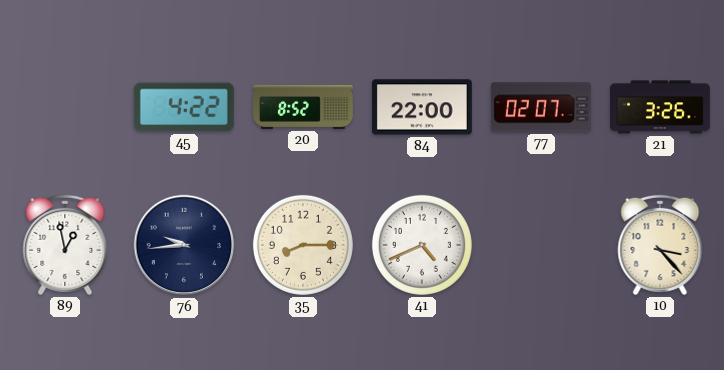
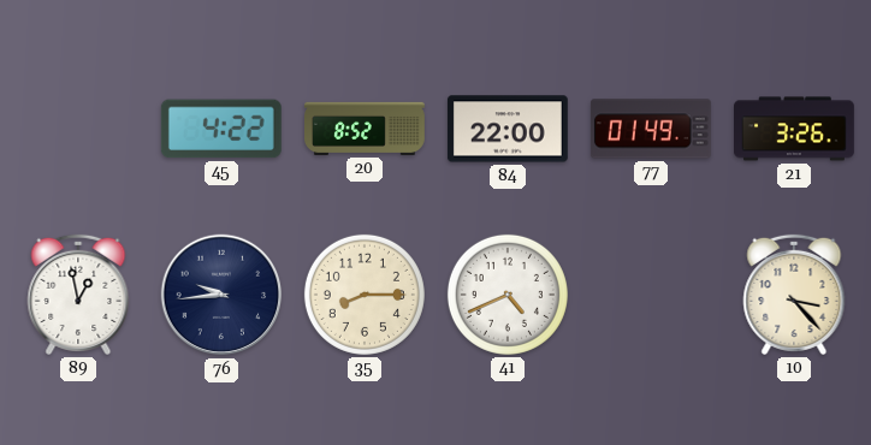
77: 02:07 -> 01:49
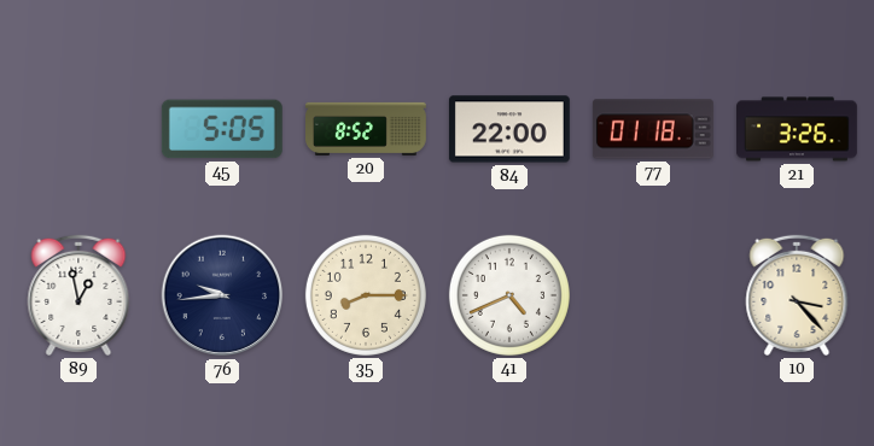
45: 4:22 -> 5:05
77: 01:49 -> 01:18
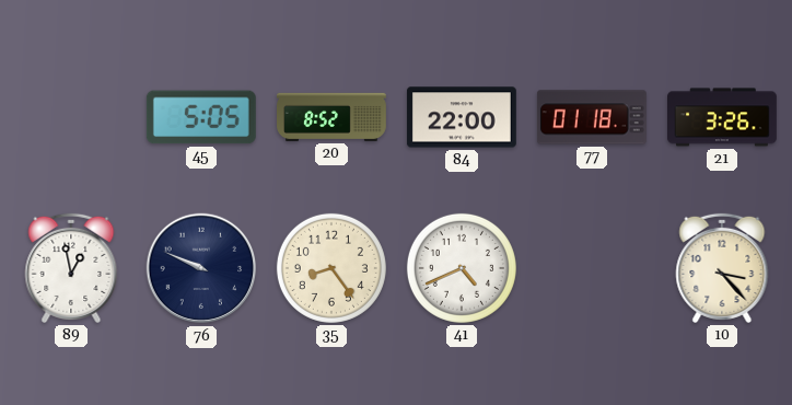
76: 9:44 -> 9:49
35: 8:15 -> 8:24
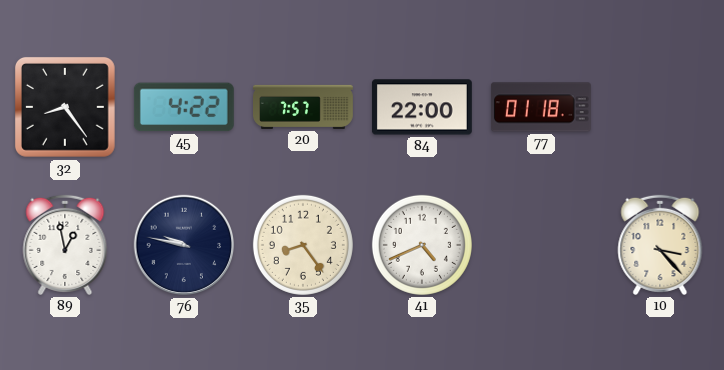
32: none -> 8:24
45: 5:05 -> 4:22
20: 8:52 -> 7:57
21: 3:26 -> none
76: 9:49 -> 9:47
